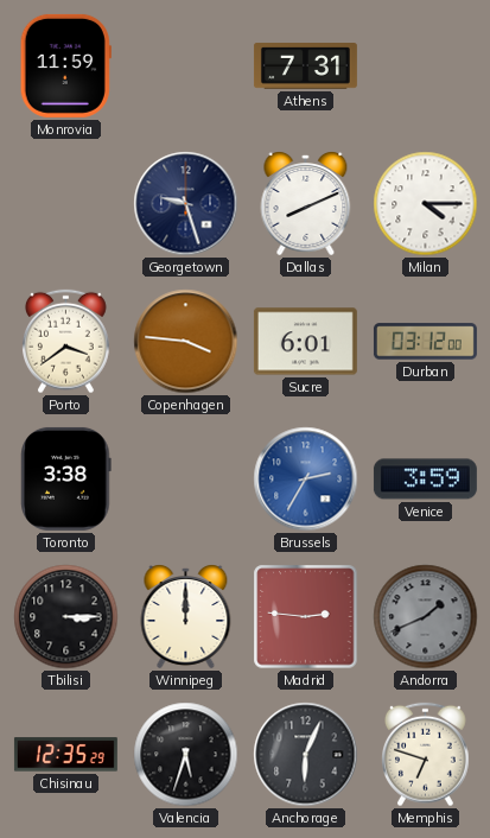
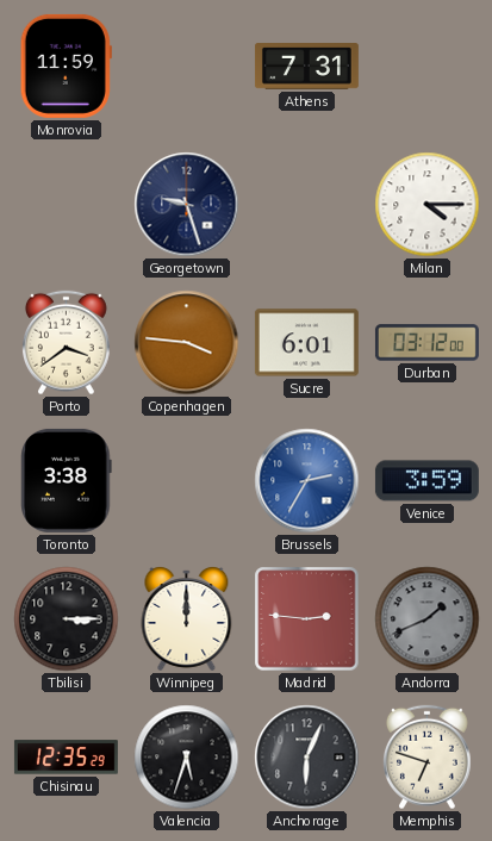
Dallas: 8:11 -> none
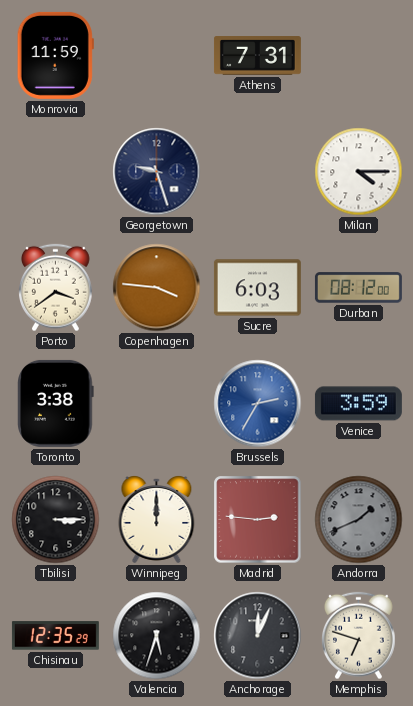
Sucre: 6:01 -> 6:03
Durban: 03:12 -> 08:12
Anchorage: 6:04 -> 12:04
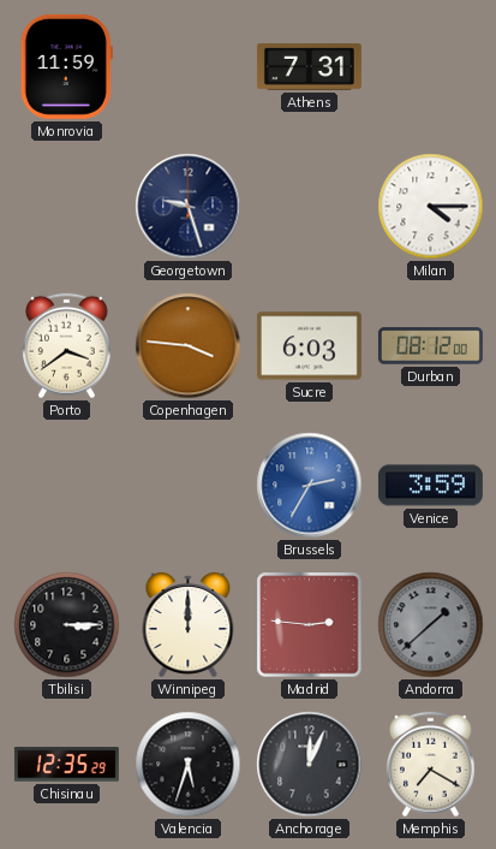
Toronto: 3:38 -> none
Andorra: 1:41 -> 1:38
Memphis: 6:48 -> 7:20
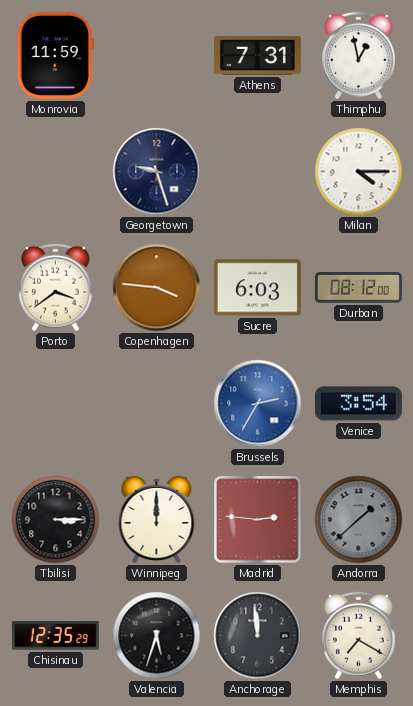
Thimphu: none -> 12:58
Venice: 3:59 -> 3:54
Anchorage: 12:04 -> 11:59
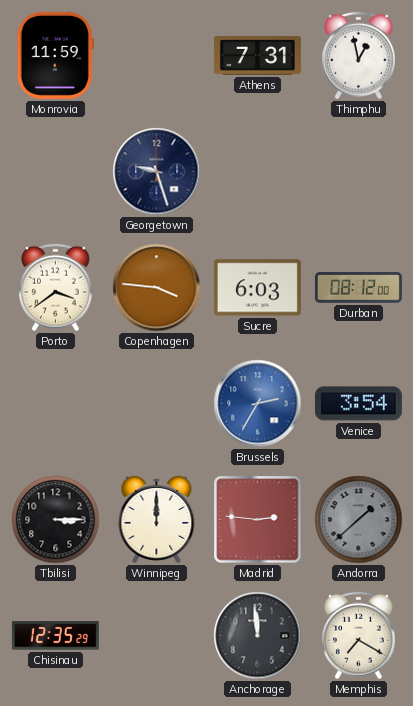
Milan: 4:15 -> none
Valencia: 5:33 -> none
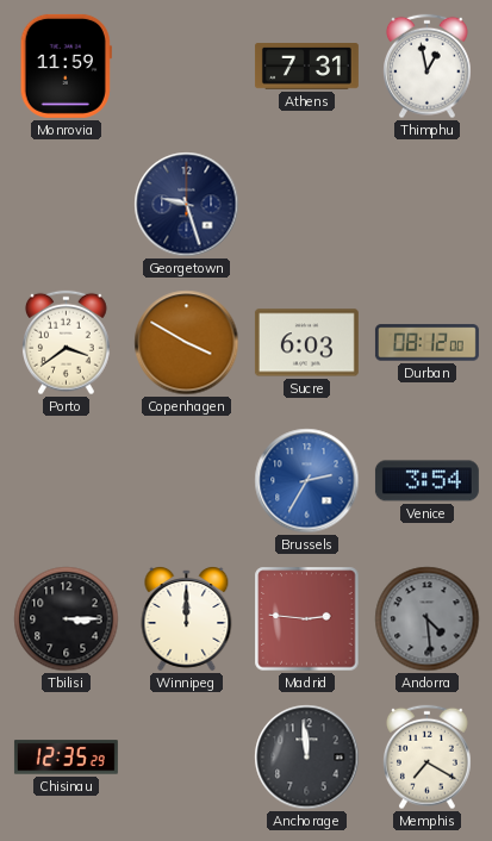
Copenhagen: 3:46 -> 3:50
Andorra: 1:38 -> 4:29
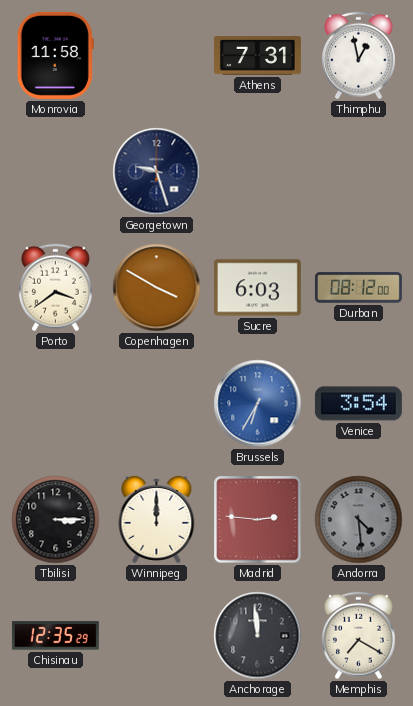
Monrovia: 11:59 -> 11:58
Brussels: 2:35 -> 6:35
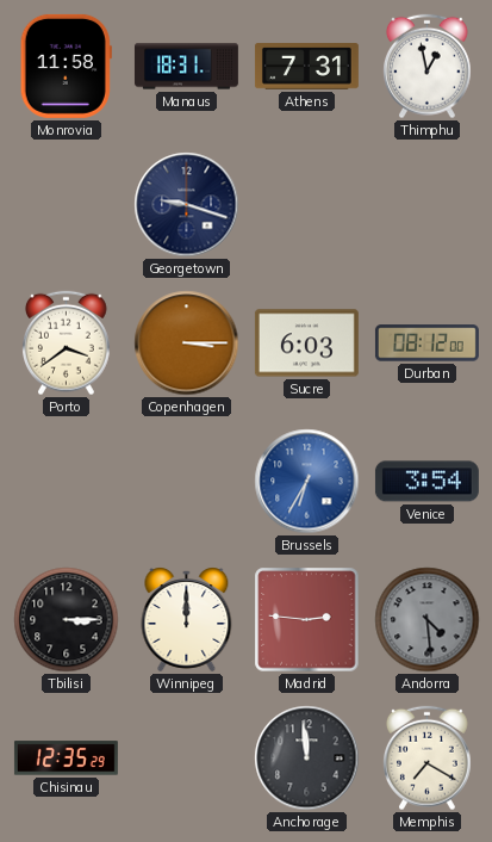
Manaus: none -> 18:31
Georgetown: 9:27 -> 9:18
Copenhagen: 3:50 -> 3:15
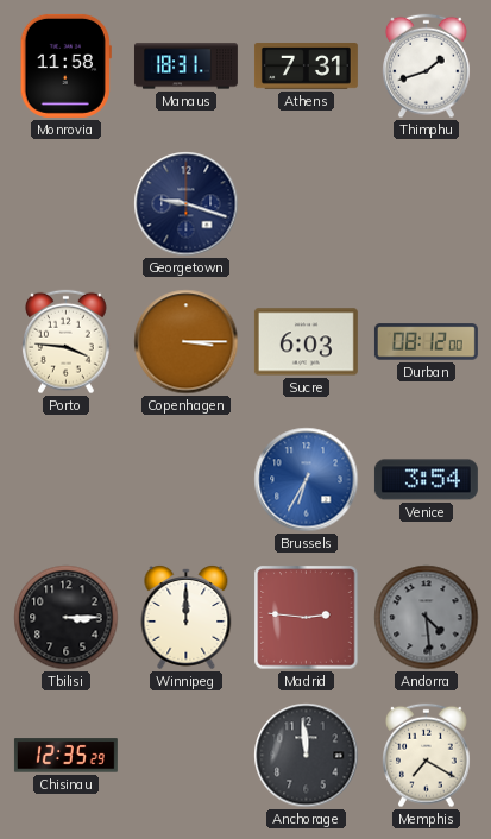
Thimphu: 12:58 -> 1:42
Porto: 3:39 -> 3:46
